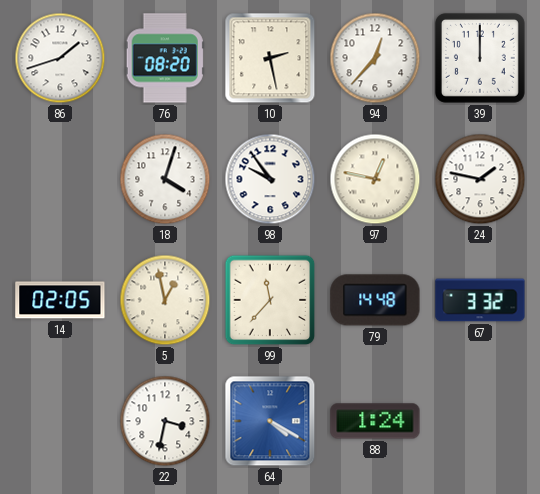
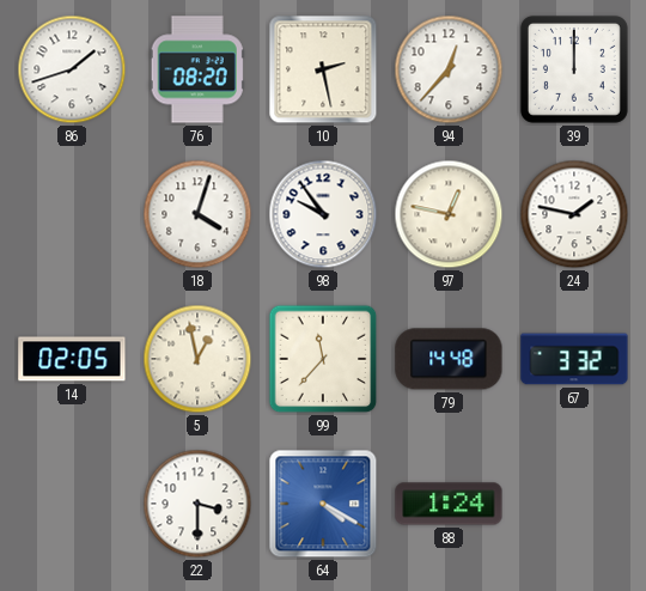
22: 3:32 -> 3:30
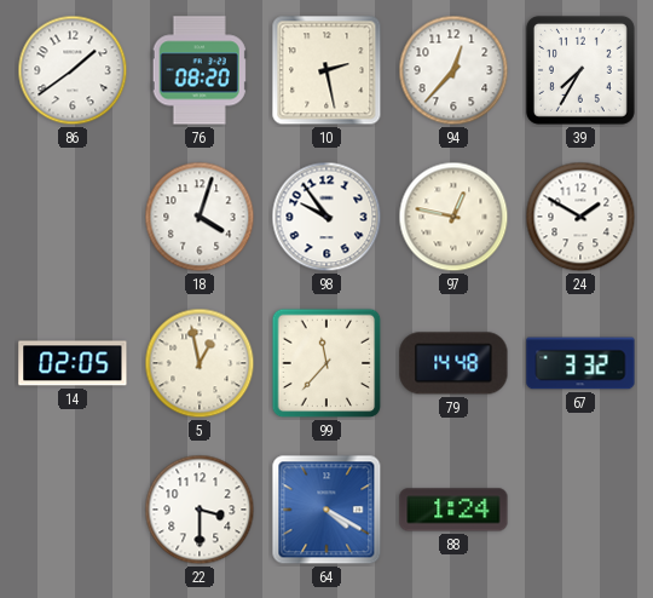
86: 1:42 -> 1:39
39: 12:00 -> 7:35
24: 1:47 -> 1:50
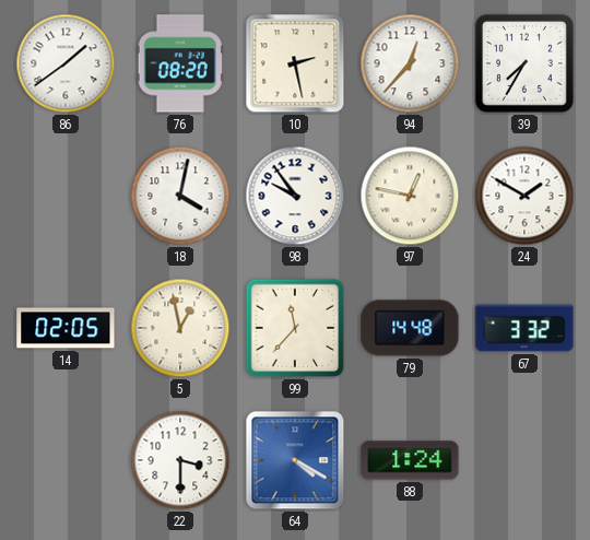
18: 4:03 -> 4:02
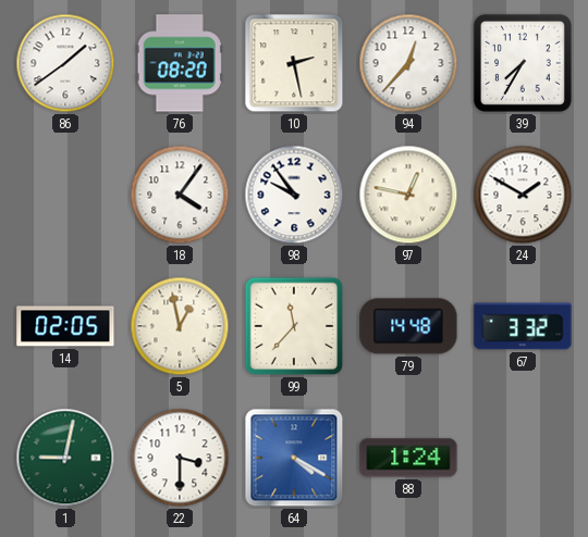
18: 4:02 -> 4:06
1: none -> 9:02
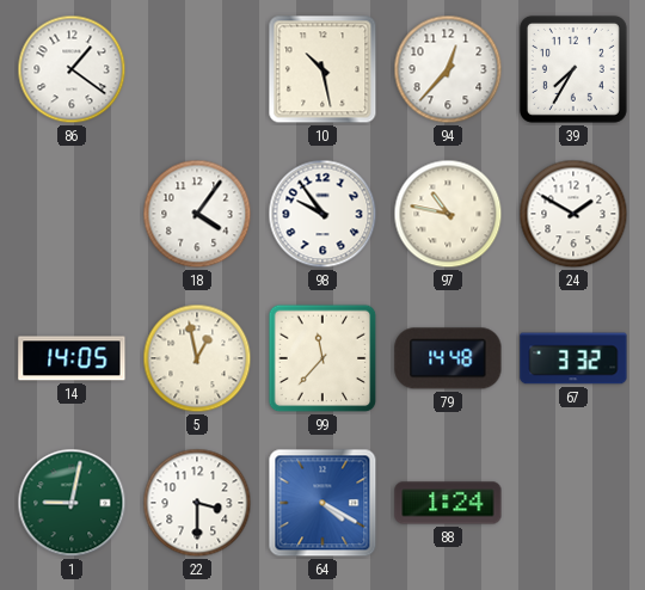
86: 1:39 -> 1:21
76: 08:20 -> none
10: 2:28 -> 10:28
97: 12:47 -> 10:47
14: 02:05 -> 14:05
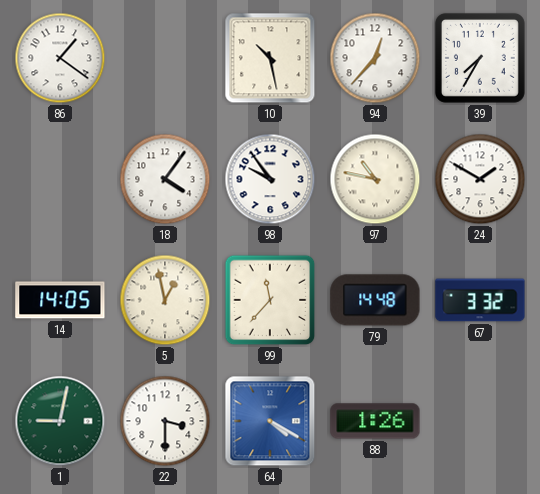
88: 1:24 -> 1:26
